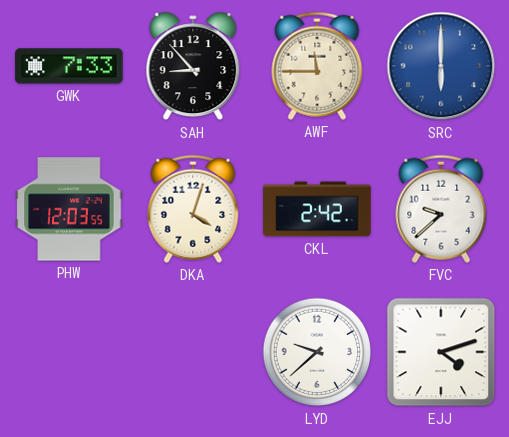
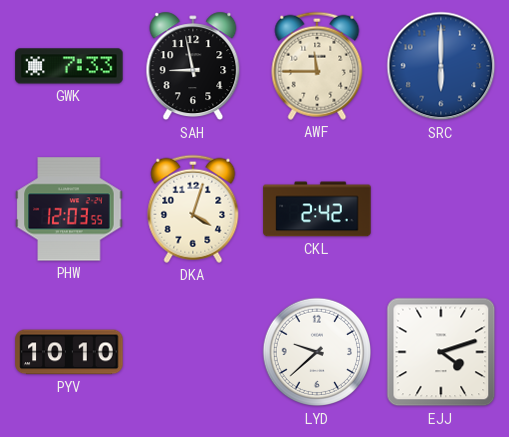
SAH: 8:53 -> 8:58
FVC: 9:38 -> none
PYV: none -> 10:10
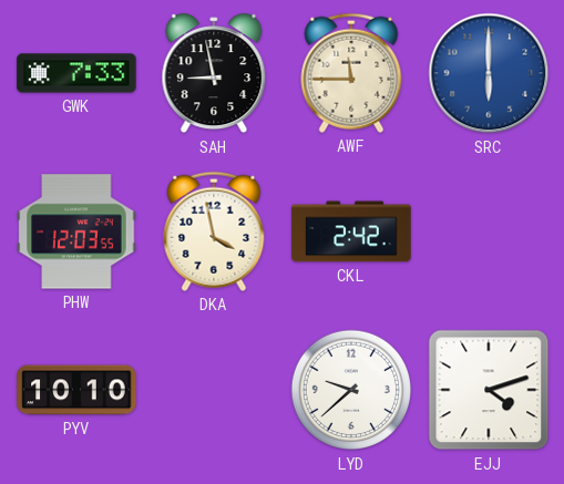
DKA: 4:03 -> 3:58
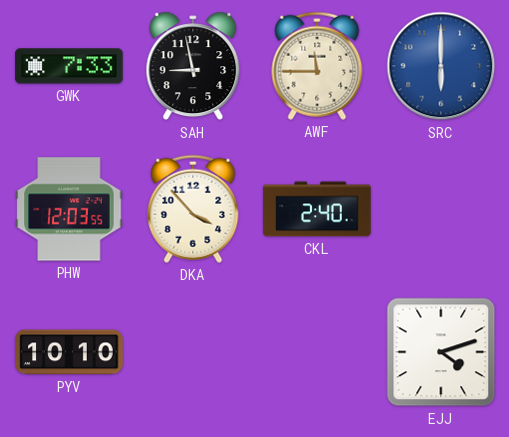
DKA: 3:58 -> 3:53
CKL: 2:42 -> 2:40
LYD: 9:38 -> none
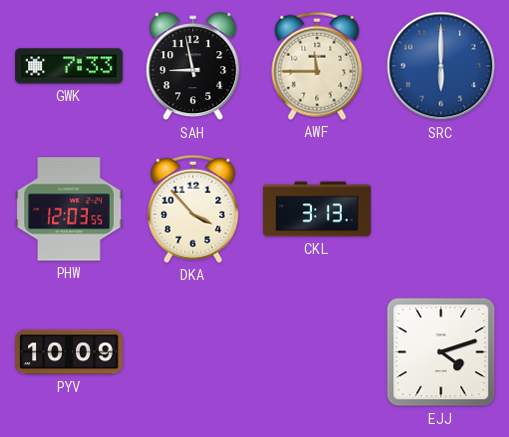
CKL: 2:40 -> 3:13
PYV: 10:10 -> 10:09
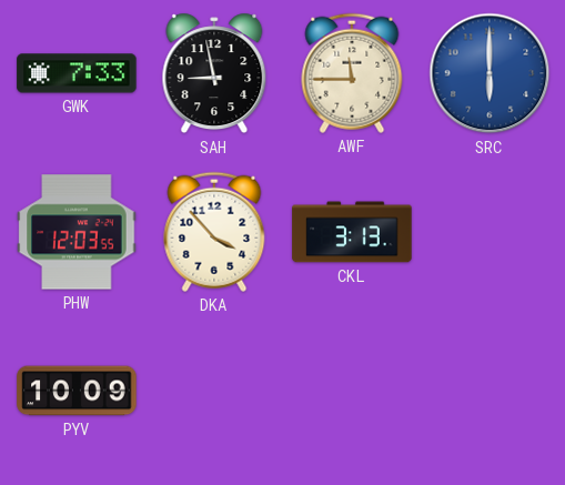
EJJ: 4:12 -> none
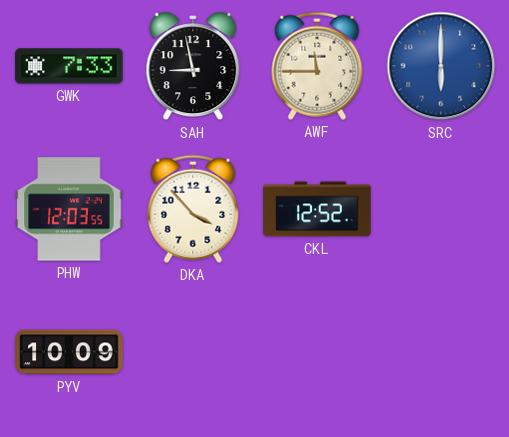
CKL: 3:13 -> 12:52
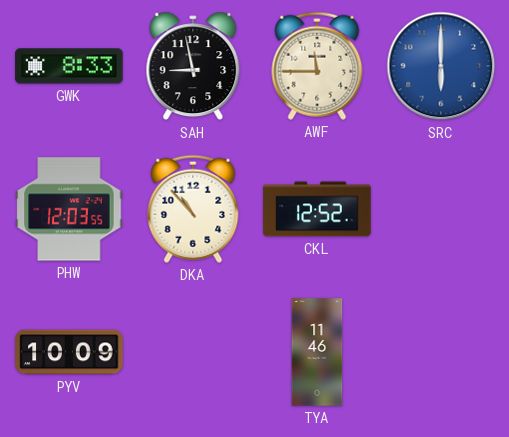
GWK: 7:33 -> 8:33
DKA: 3:53 -> 10:53
TYA: none -> 11:46
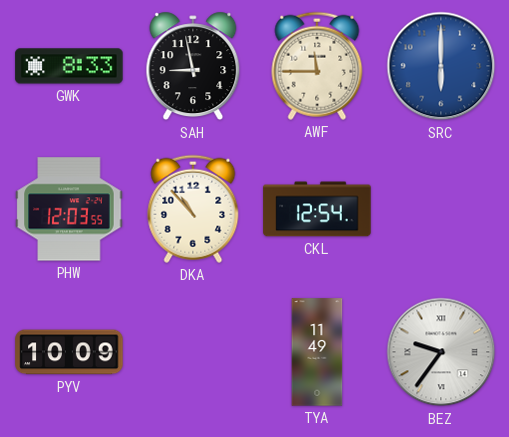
CKL: 12:52 -> 12:54
TYA: 11:46 -> 11:49
BEZ: none -> 9:36
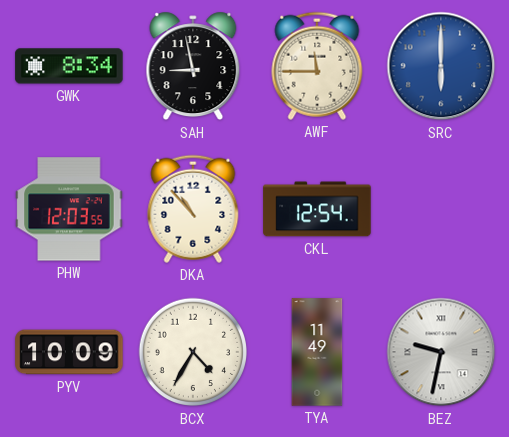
GWK: 8:33 -> 8:34
BCX: none -> 4:35
BEZ: 9:36 -> 9:32
